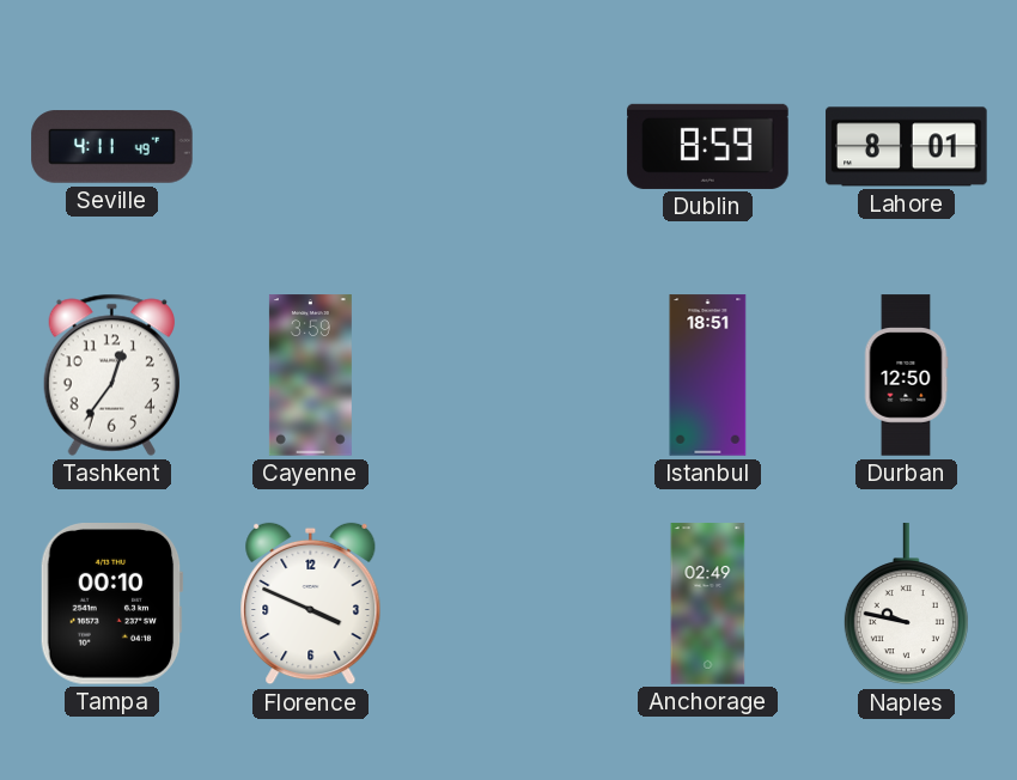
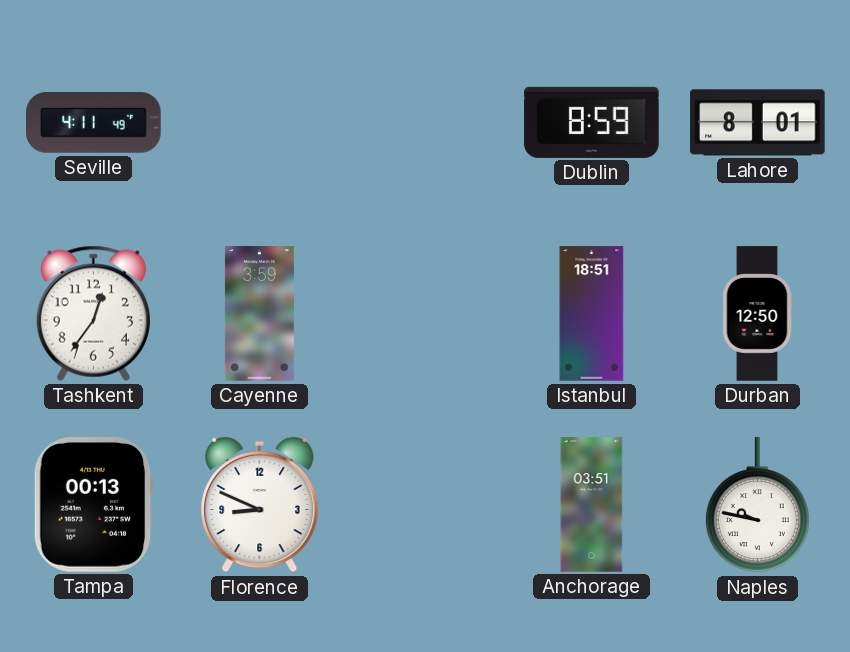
Tampa: 00:10 -> 00:13
Florence: 3:49 -> 8:49
Anchorage: 02:49 -> 03:51
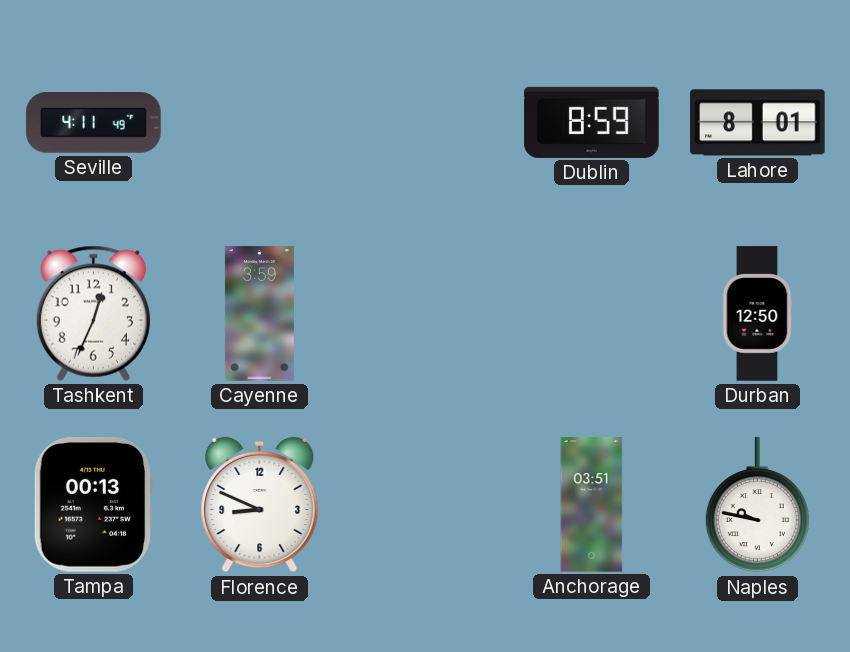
Tashkent: 12:36 -> 12:34
Istanbul: 18:51 -> none
